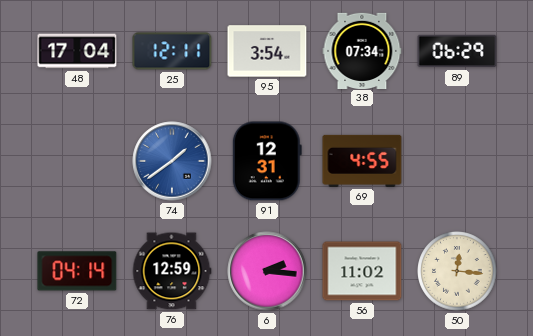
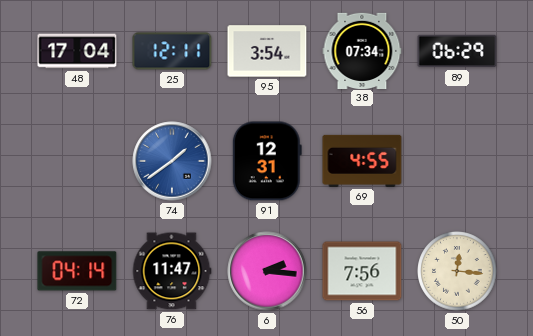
76: 12:59 -> 11:47
56: 11:02 -> 7:56
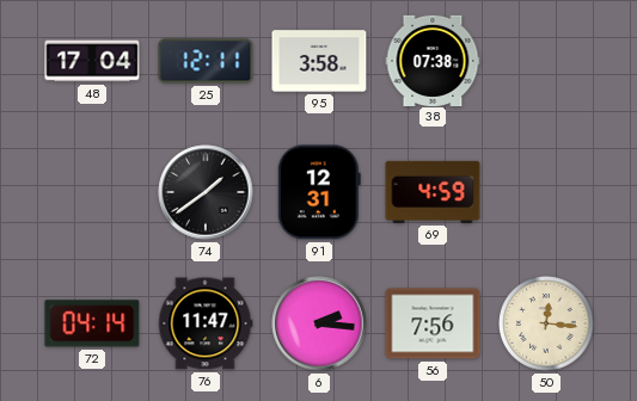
95: 3:54 -> 3:58
38: 07:34 -> 07:38
89: 06:29 -> none
74 dial: blue -> black
69: 4:55 -> 4:59
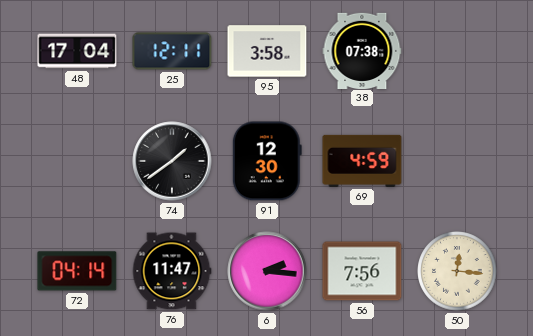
91: 12:31 -> 12:30
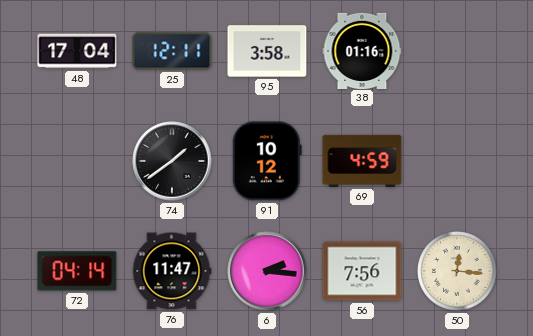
38: 07:38 -> 01:16
91: 12:30 -> 10:12
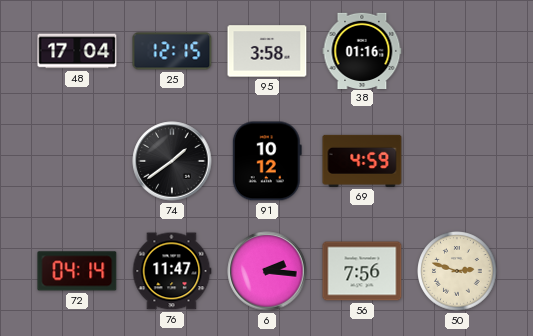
25: 12:11 -> 12:15
50: 12:16 -> 2:48
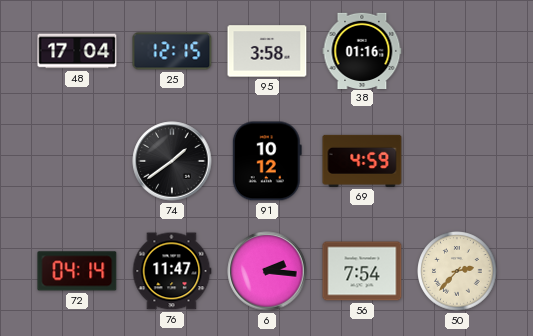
56: 7:56 -> 7:54
50: 2:48 -> 2:37
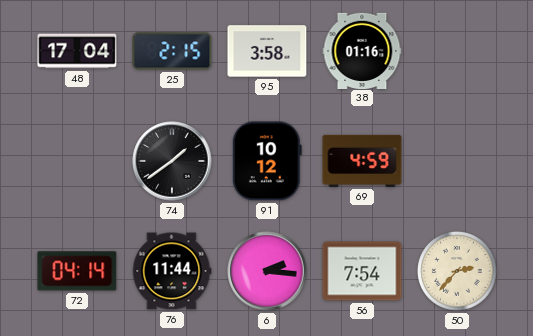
25: 12:15 -> 2:15
76: 11:47 -> 11:44
